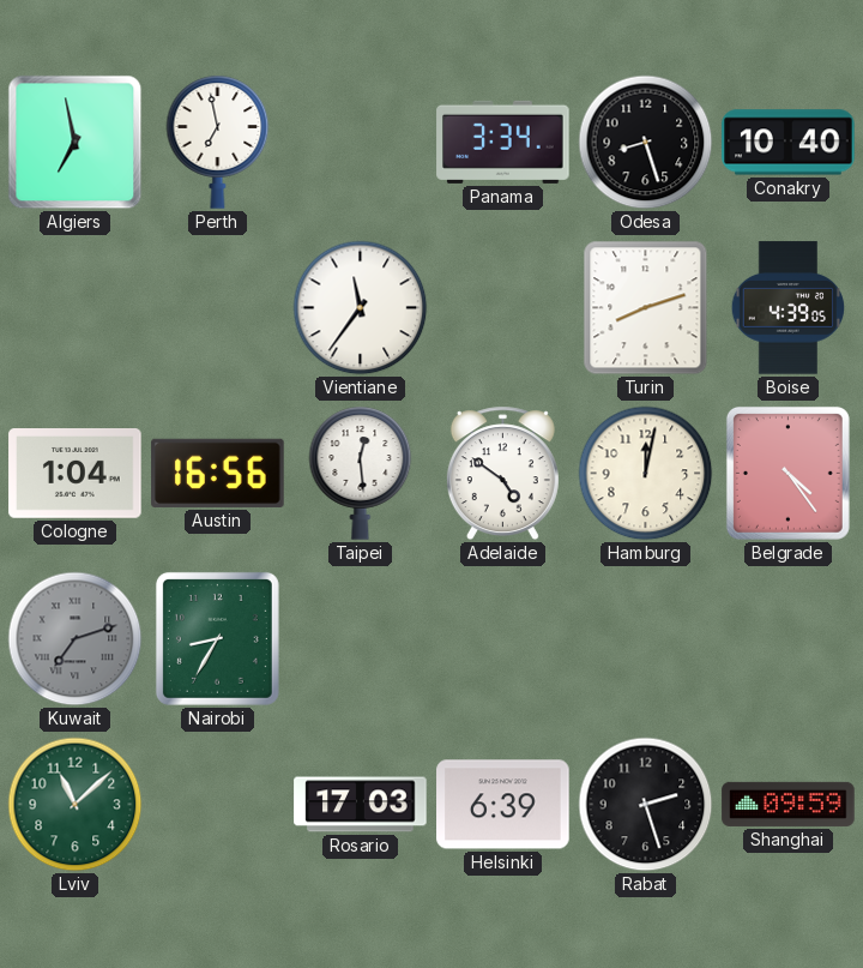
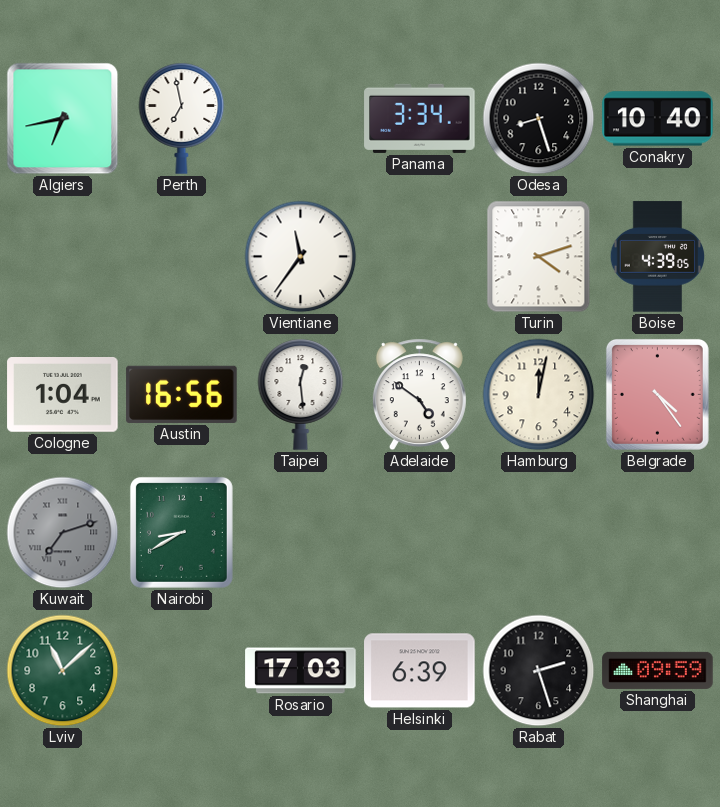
Algiers: 6:58 -> 6:43
Turin: 8:12 -> 4:12
Nairobi: 8:35 -> 8:40
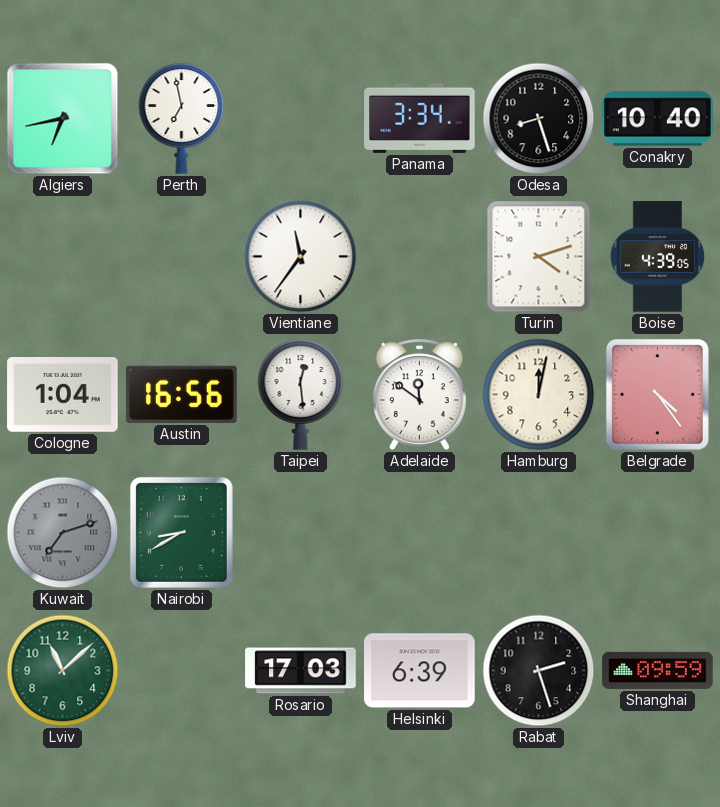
Adelaide: 4:51 -> 11:51
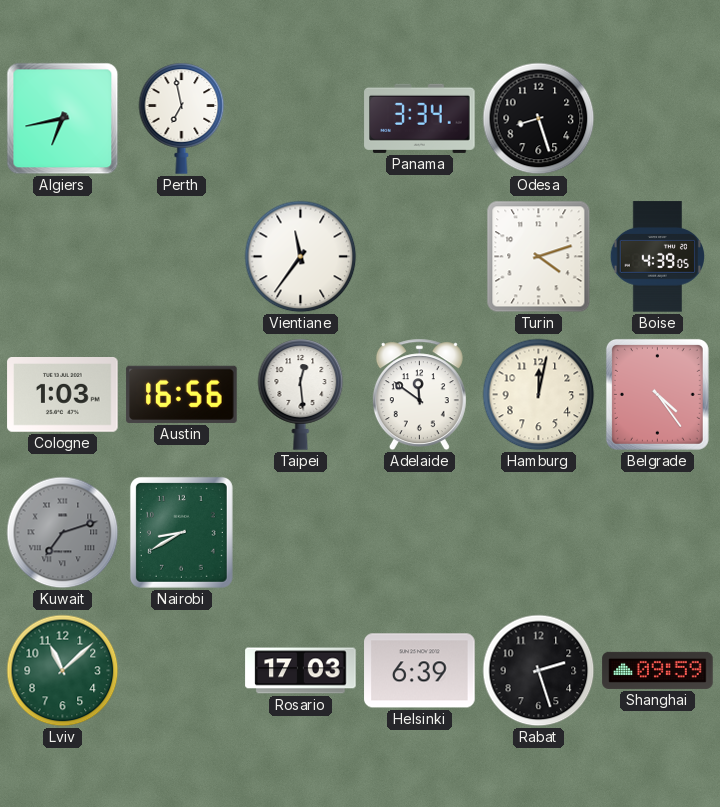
Conakry: 10:40 -> none
Cologne: 1:04 -> 1:03
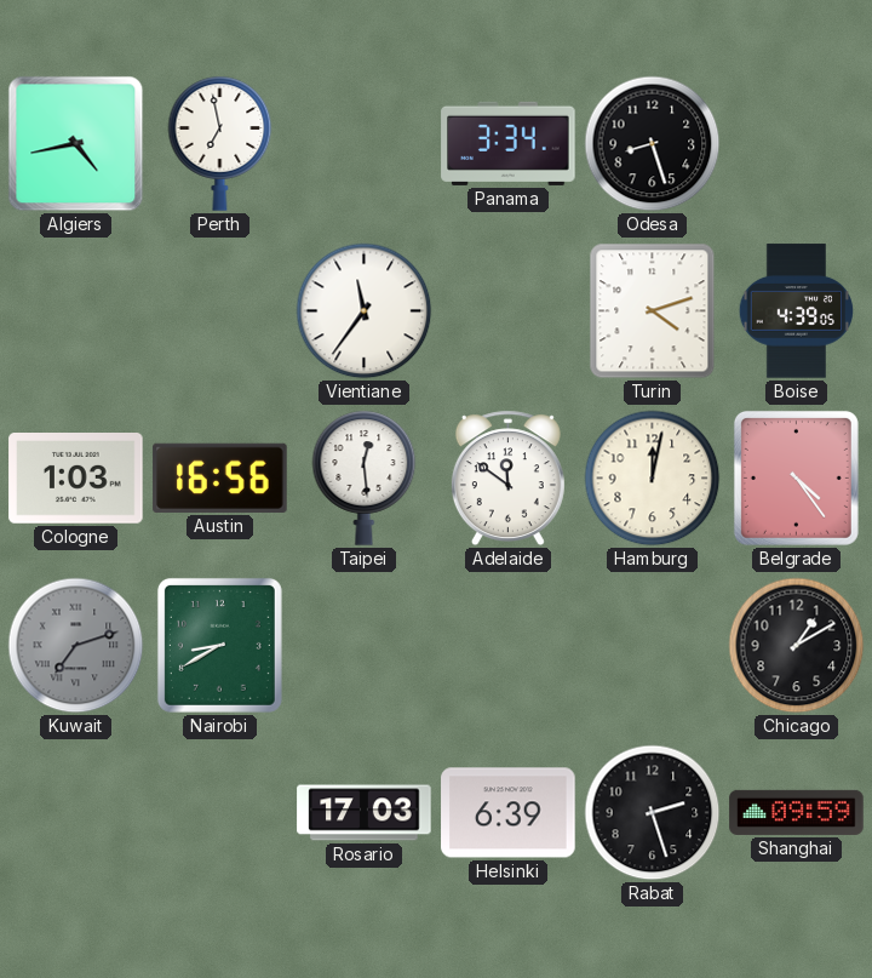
Algiers: 6:43 -> 4:43
Chicago: none -> 1:10
Lviv: 11:08 -> none
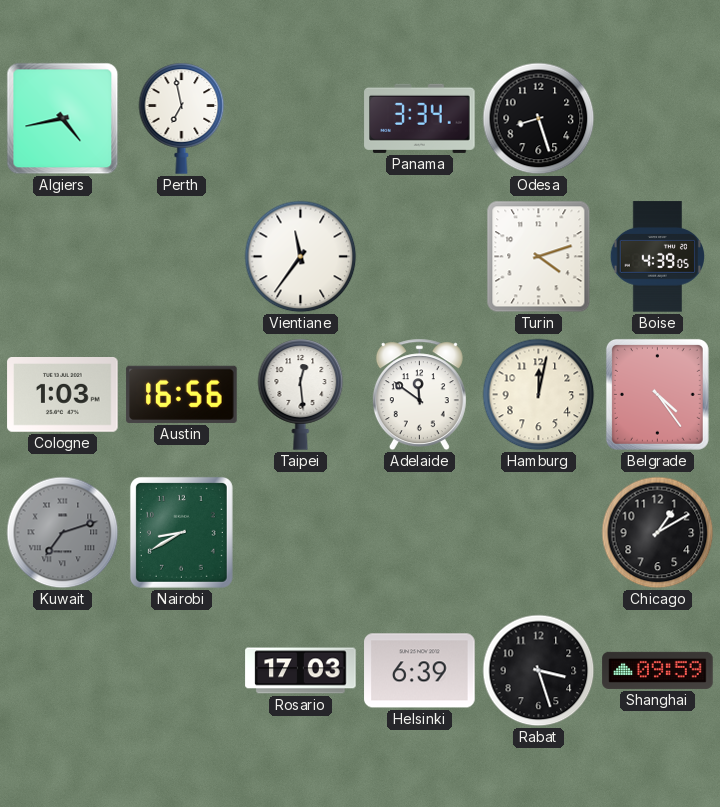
Rabat: 2:27 -> 3:27
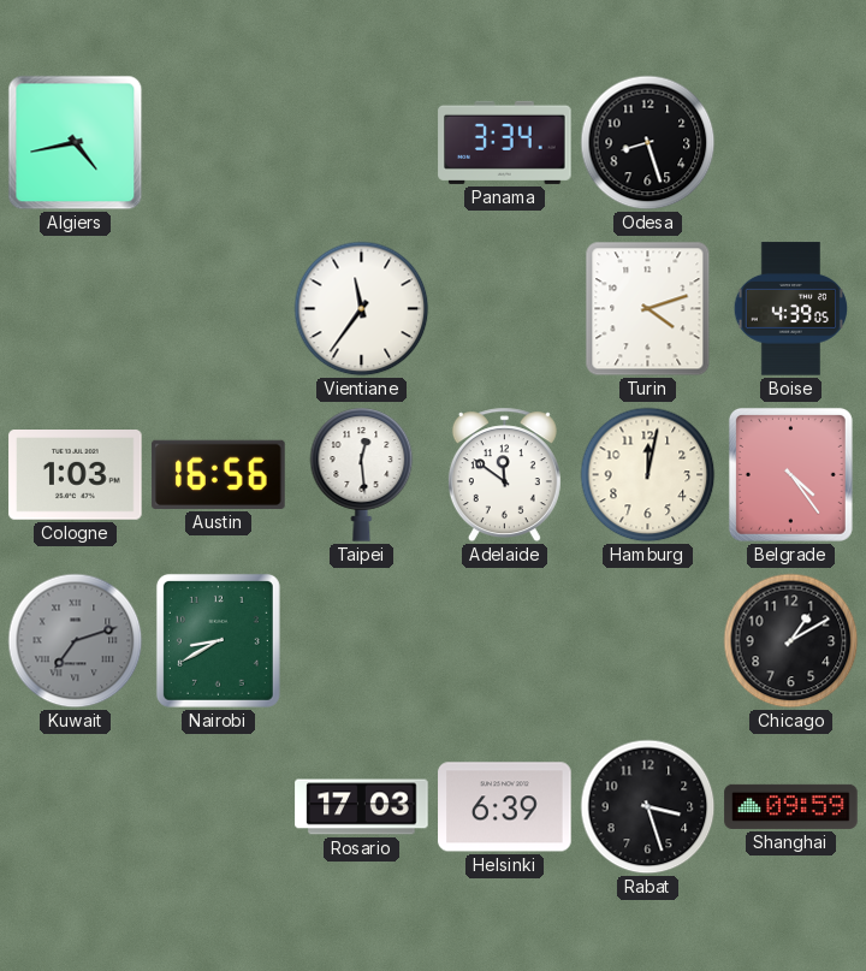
Perth: 6:58 -> none
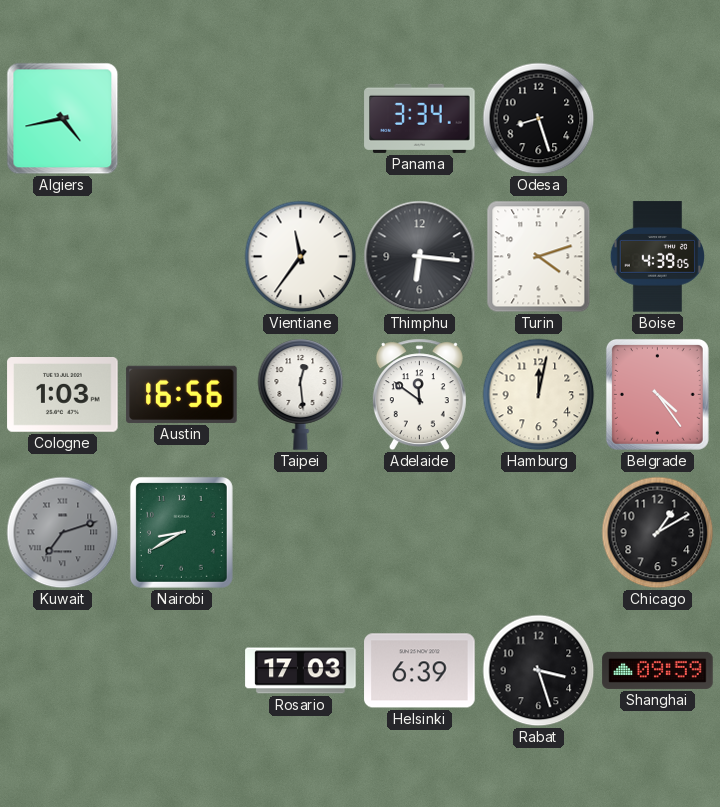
Thimphu: none -> 6:16
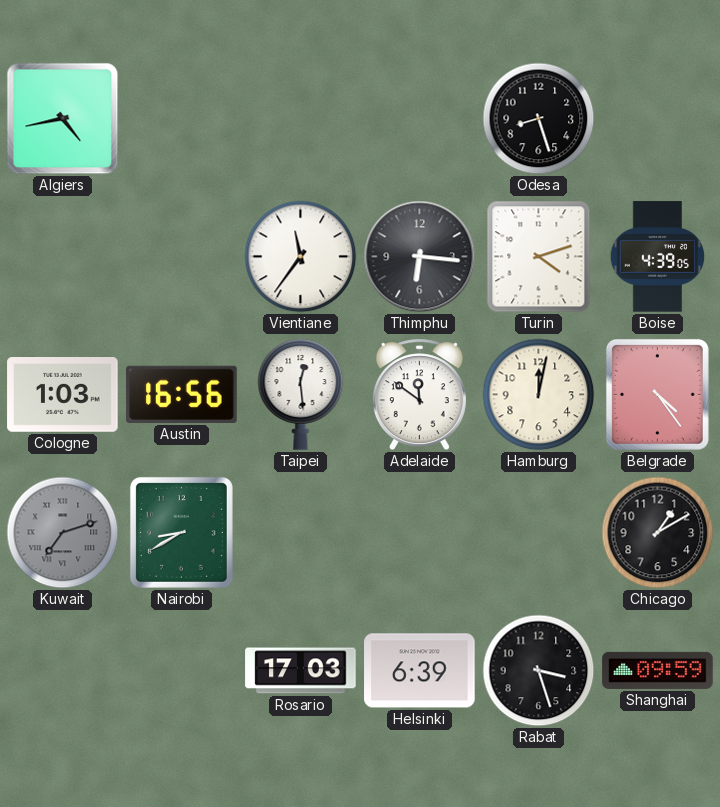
Panama: 3:34 -> none
